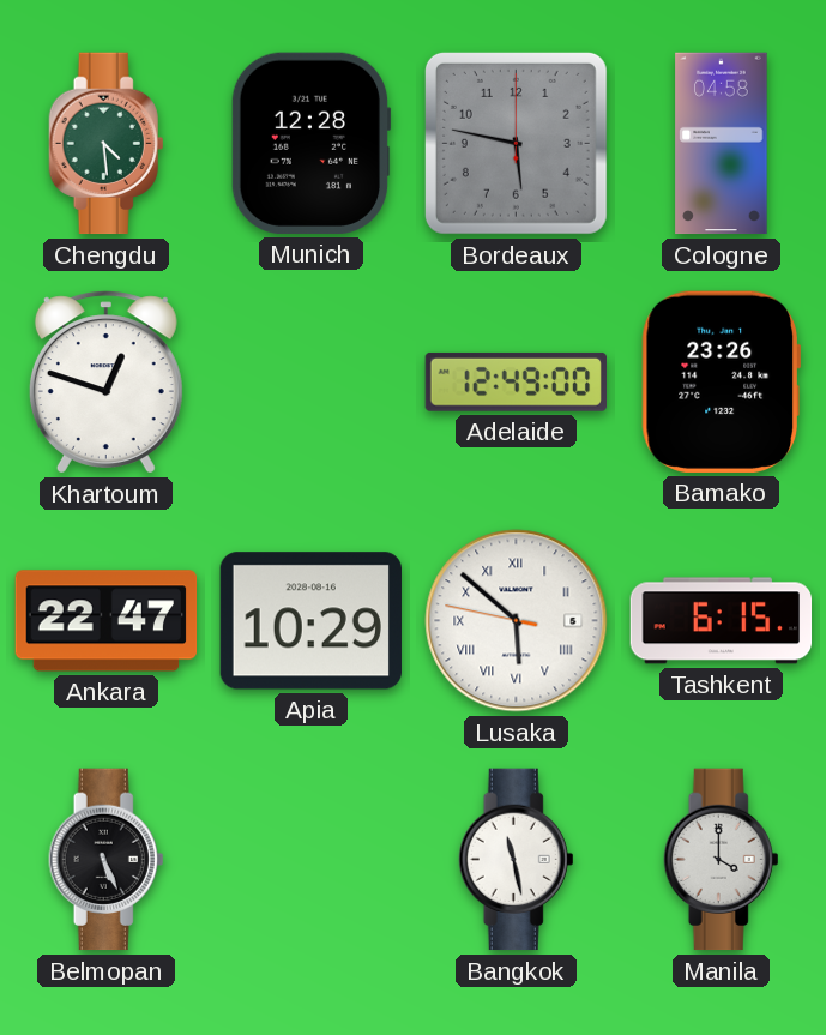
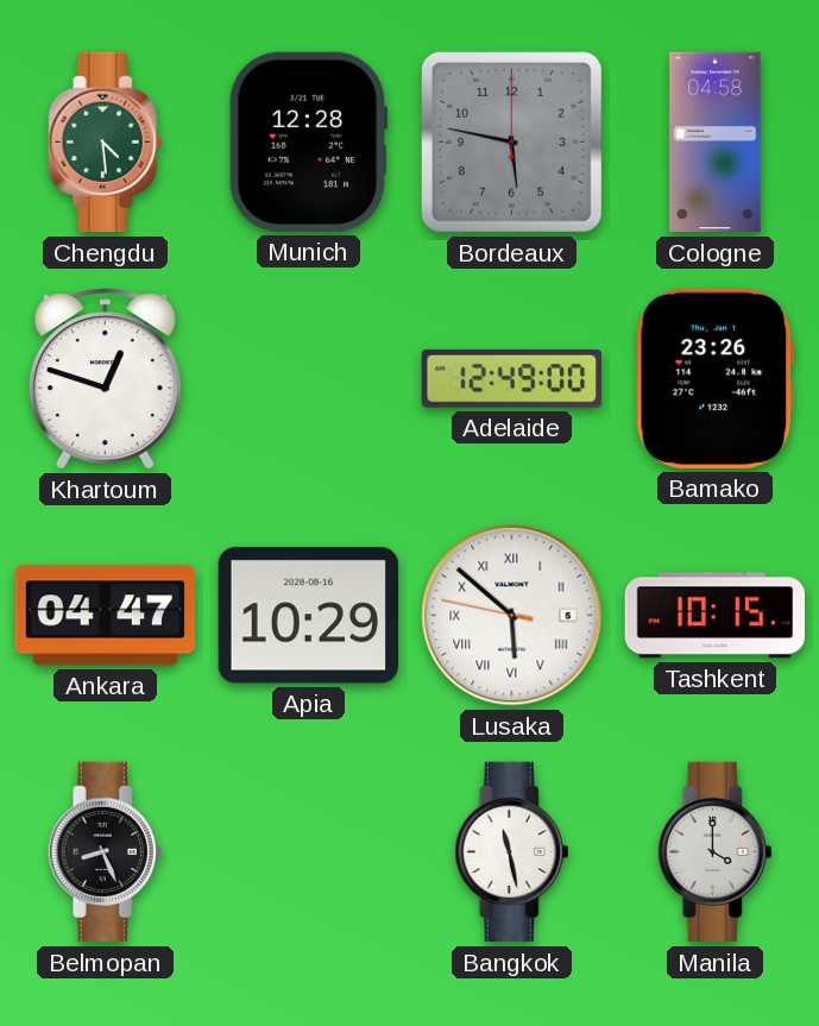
Ankara: 22:47 -> 04:47
Tashkent: 6:15 -> 10:15
Belmopan: 5:26 -> 8:26
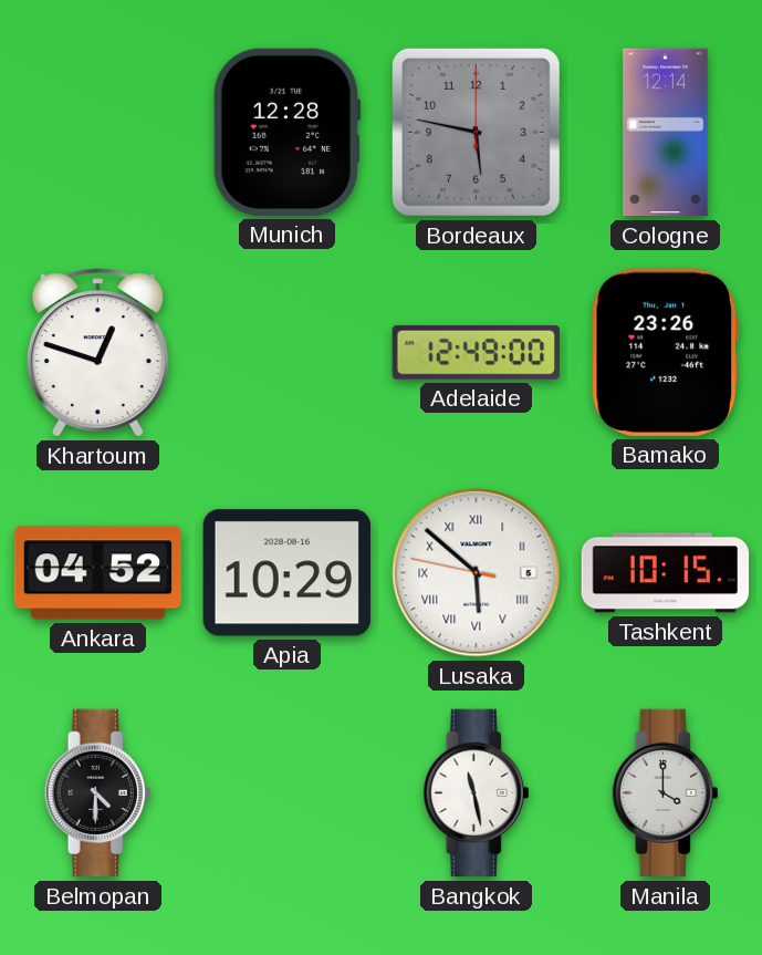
Chengdu: 4:29 -> none
Cologne: 04:58 -> 12:14
Ankara: 04:47 -> 04:52
Belmopan: 8:26 -> 4:30
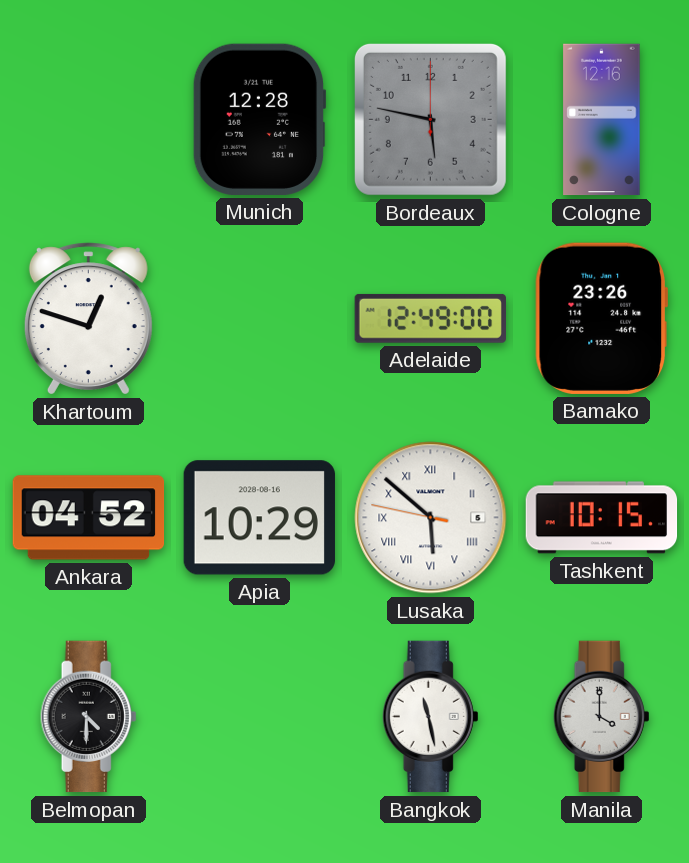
Cologne: 12:14 -> 12:16
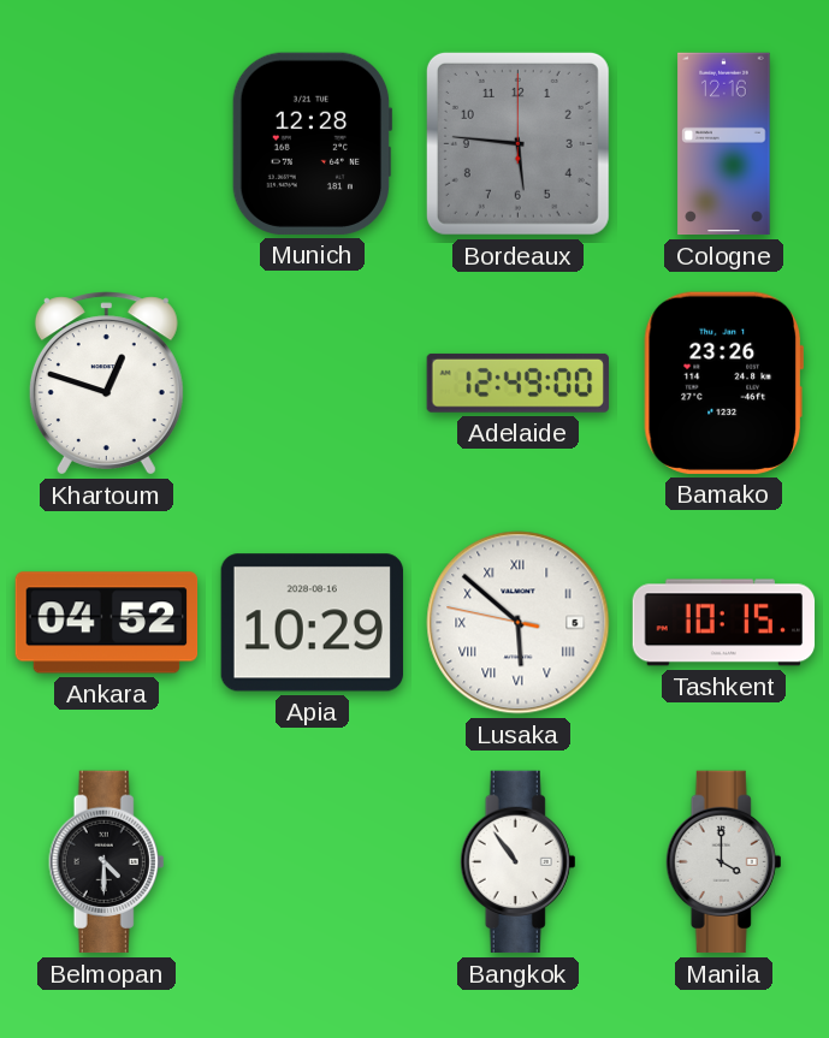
Bordeaux: 5:47 -> 5:46
Bangkok: 11:28 -> 10:54
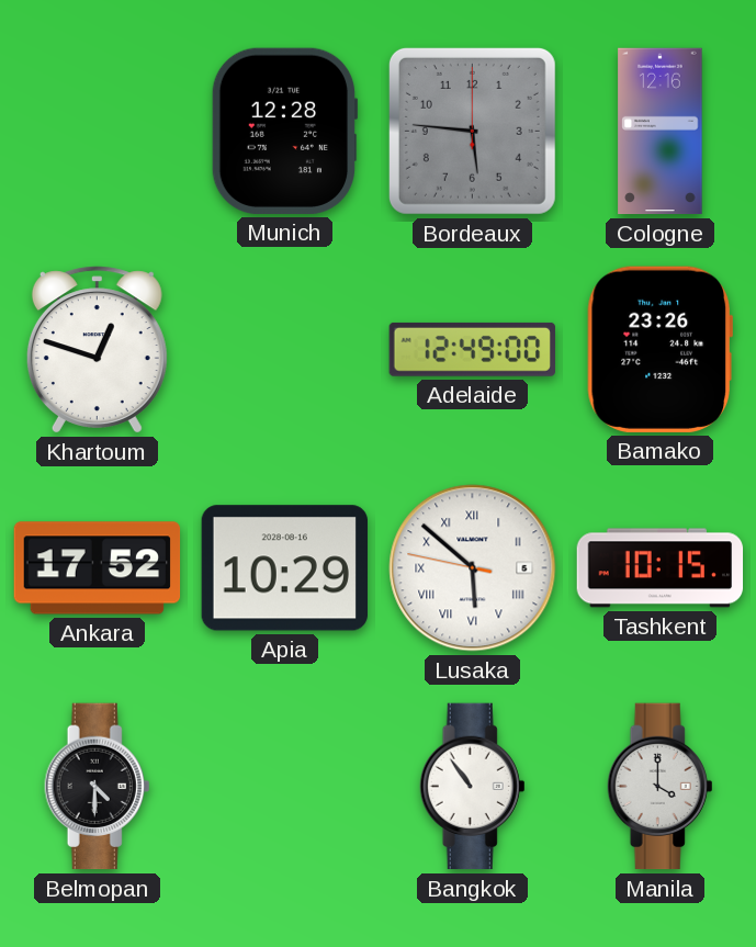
Ankara: 04:52 -> 17:52
